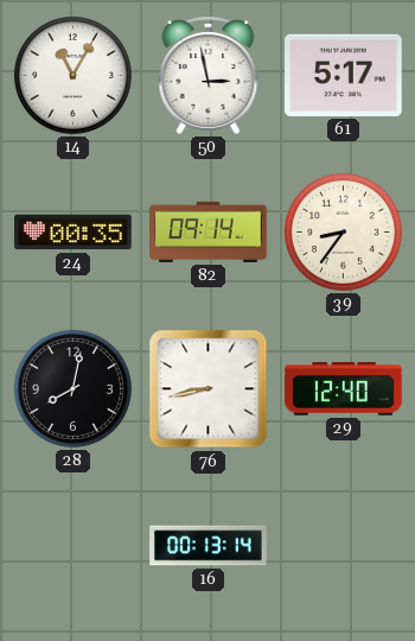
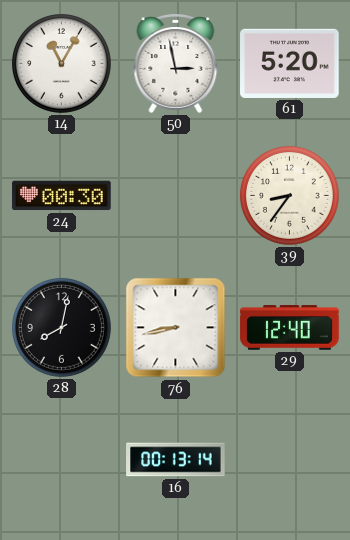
61: 5:17 -> 5:20
24: 00:35 -> 00:30
82: 09:14 -> none
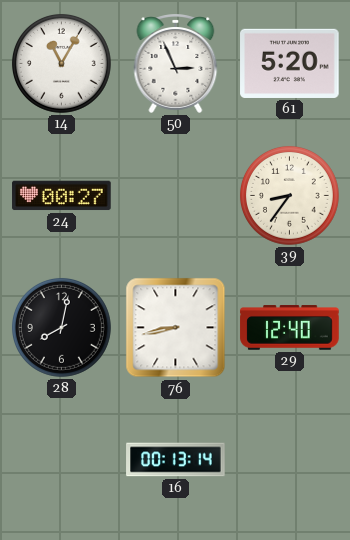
50: 2:58 -> 2:56
24: 00:30 -> 00:27
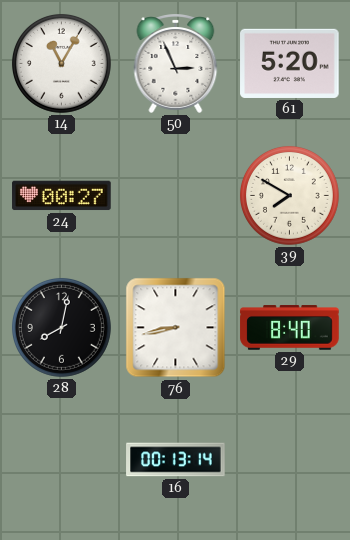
39: 8:36 -> 7:50
29: 12:40 -> 8:40
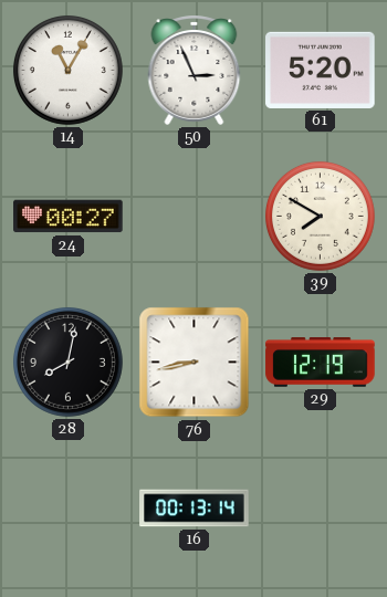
29: 8:40 -> 12:19
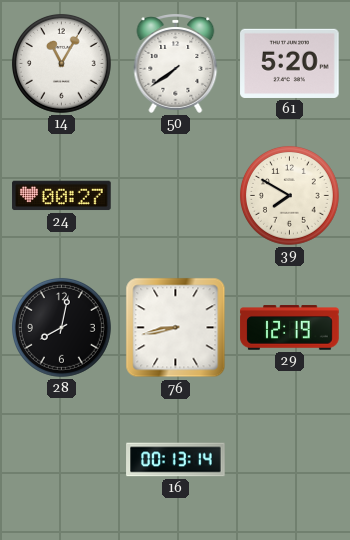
50: 2:56 -> 7:39
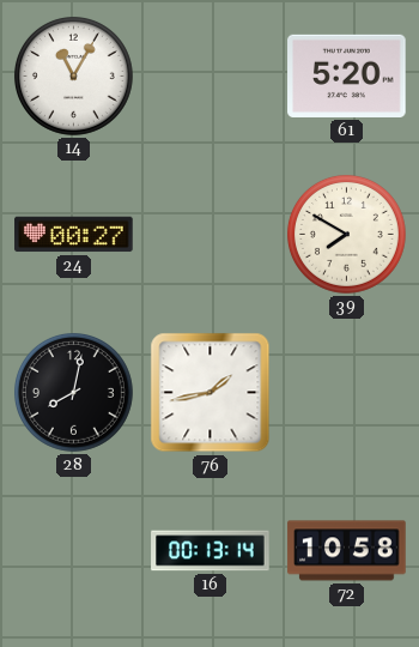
50: 7:39 -> none
76: 8:43 -> 1:43
29: 12:19 -> none
72: none -> 10:58
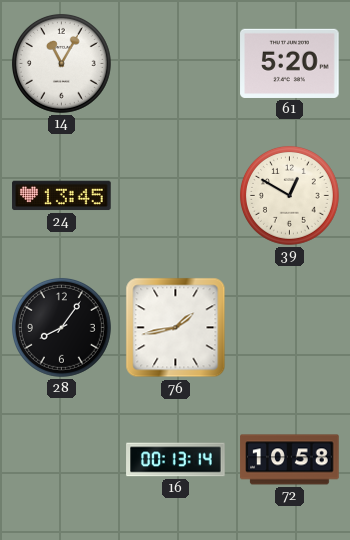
24: 00:27 -> 13:45
39: 7:50 -> 12:50
28: 8:02 -> 8:06
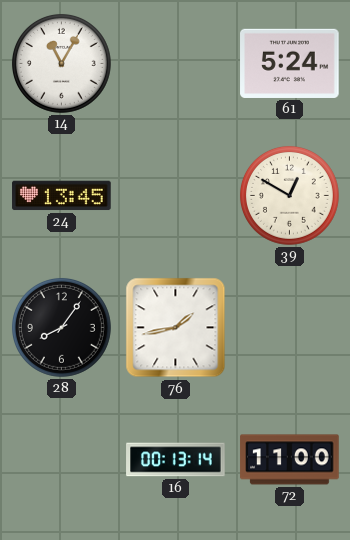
61: 5:20 -> 5:24
72: 10:58 -> 11:00
